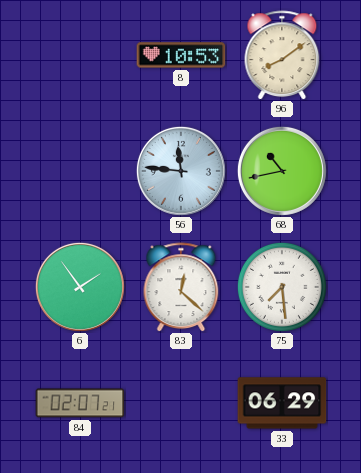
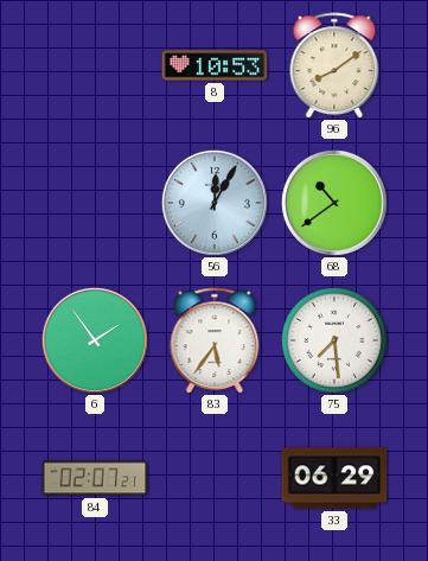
56: 11:46 -> 12:05
68: 10:43 -> 10:39
83: 12:22 -> 5:36
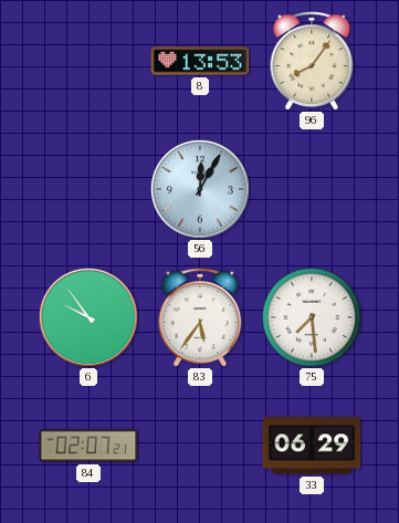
8: 10:53 -> 13:53
96: 8:09 -> 8:06
68: 10:39 -> none
6: 1:54 -> 9:54
